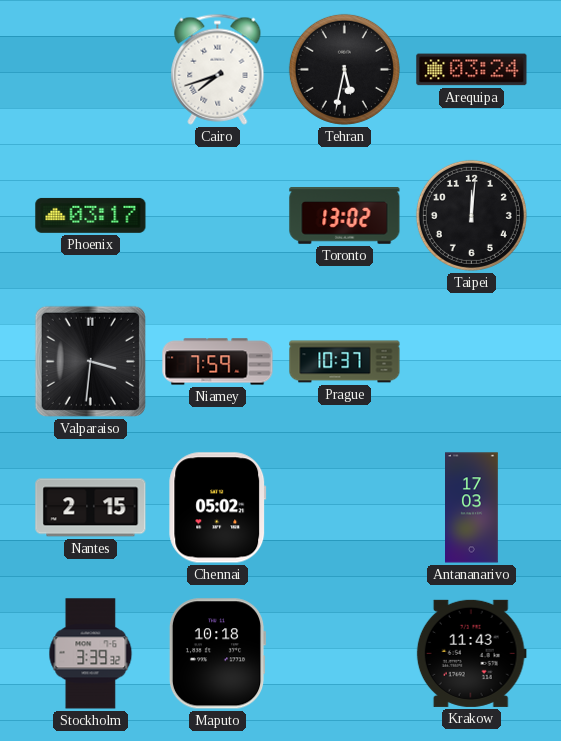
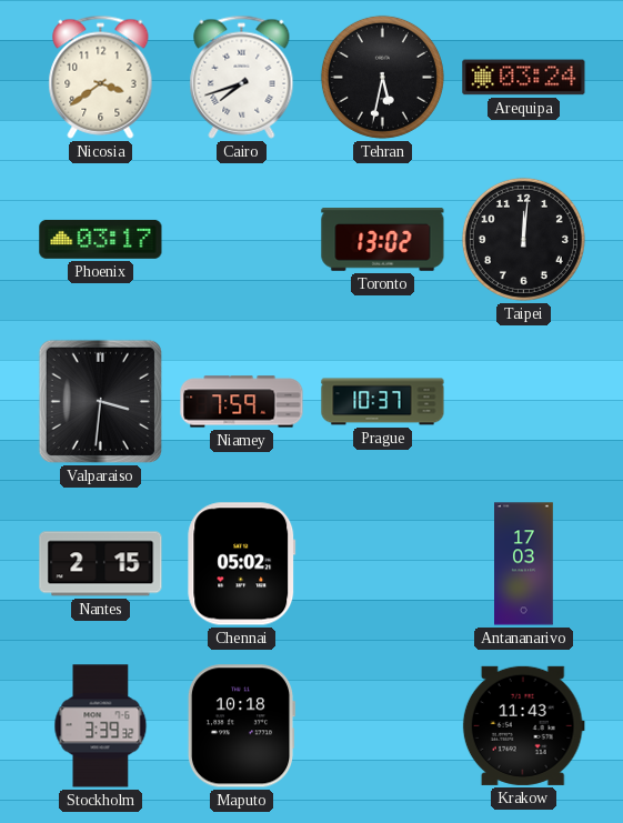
Nicosia: none -> 3:39
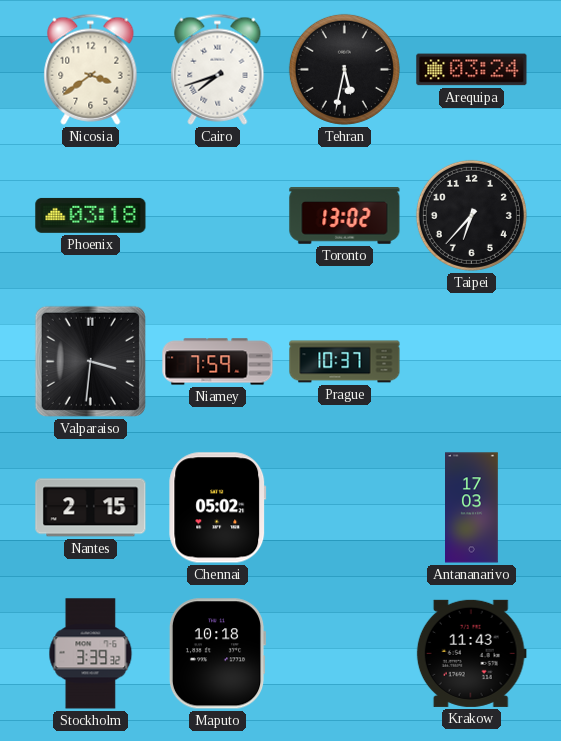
Phoenix: 03:17 -> 03:18
Taipei: 12:01 -> 6:37
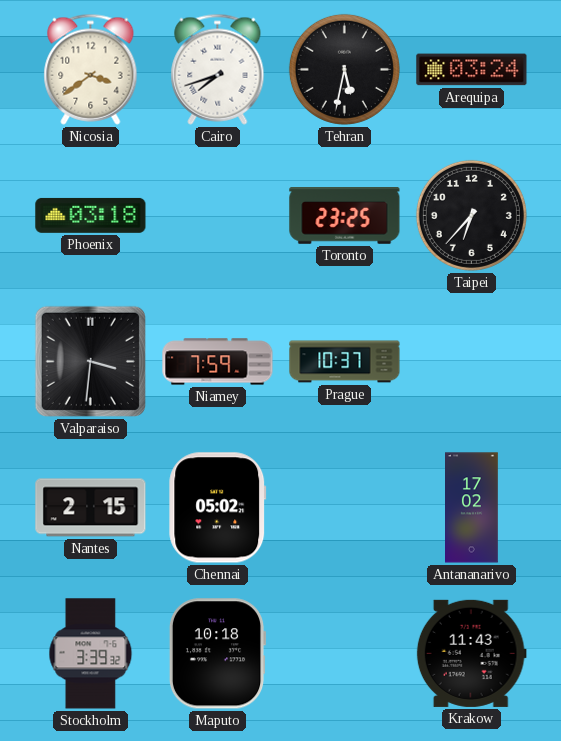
Toronto: 13:02 -> 23:25
Antananarivo: 17:03 -> 17:02
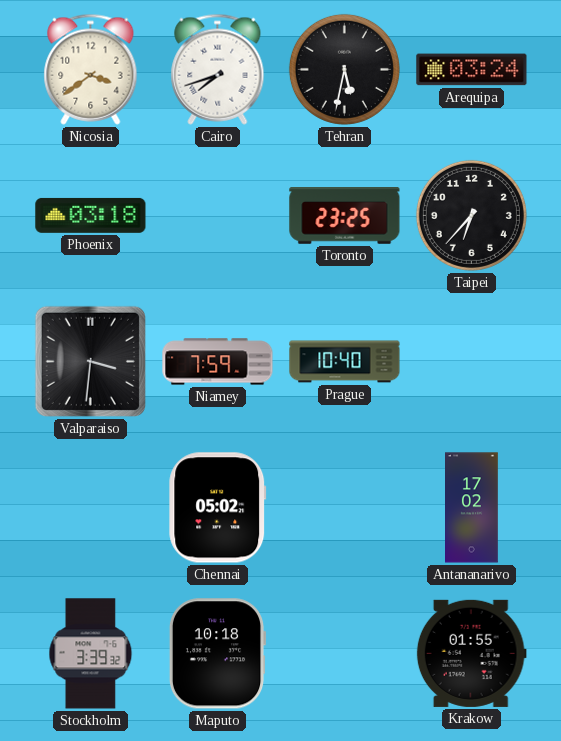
Prague: 10:37 -> 10:40
Nantes: 2:15 -> none
Krakow: 11:43 -> 01:55
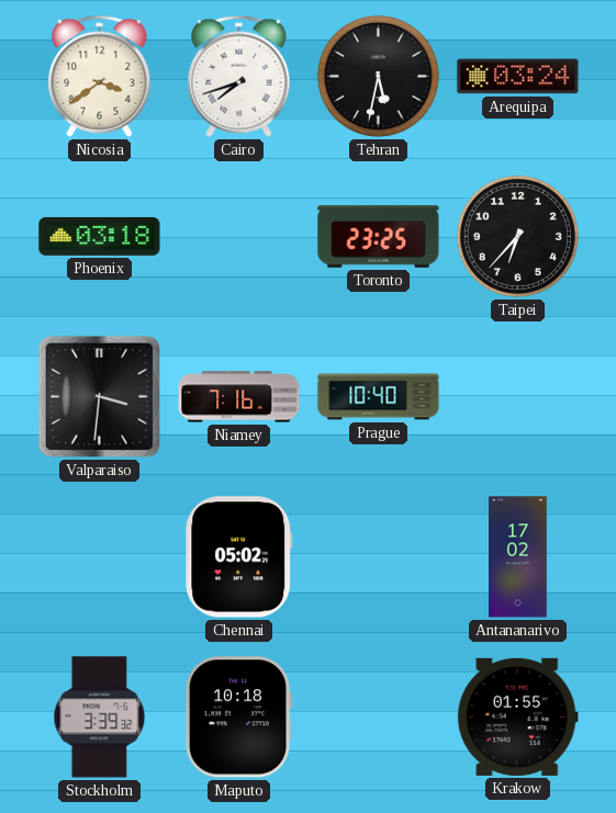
Niamey: 7:59 -> 7:16
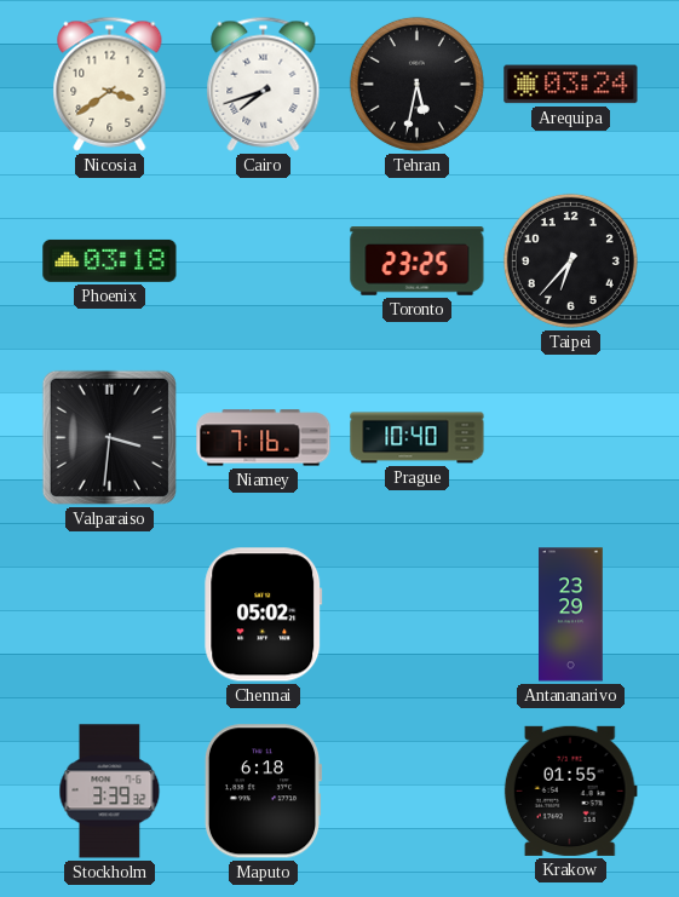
Antananarivo: 17:02 -> 23:29
Maputo: 10:18 -> 6:18
